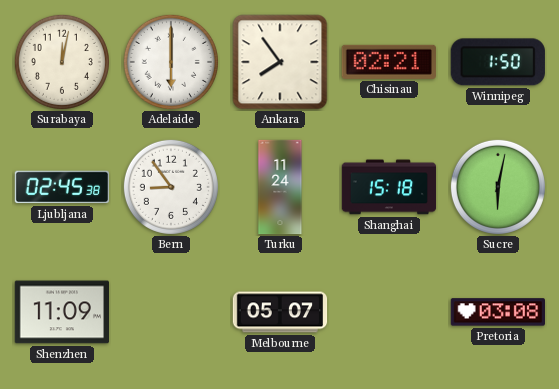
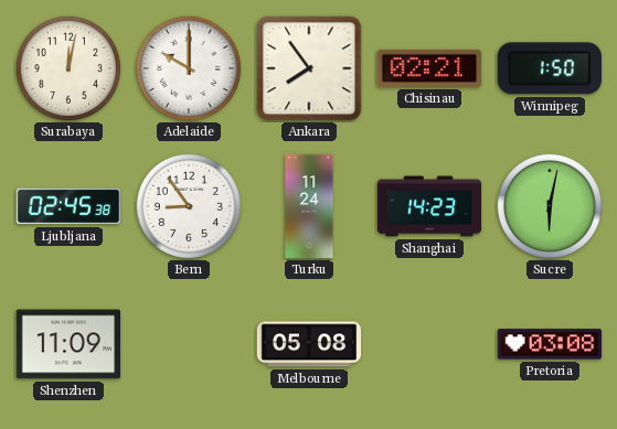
Adelaide: 6:00 -> 10:00
Shanghai: 15:18 -> 14:23
Melbourne: 05:07 -> 05:08
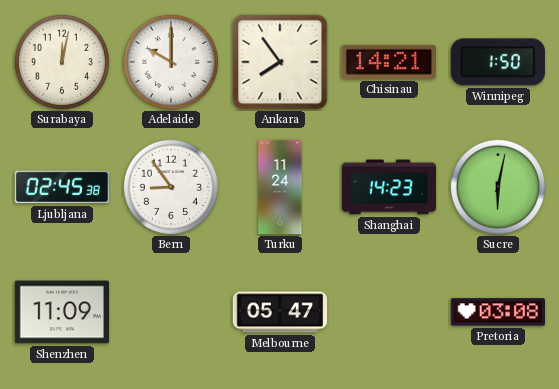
Chisinau: 02:21 -> 14:21
Melbourne: 05:08 -> 05:47
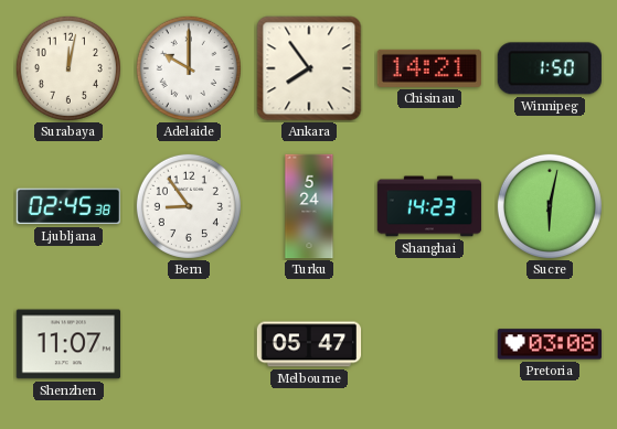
Turku: 11:24 -> 5:24
Shenzhen: 11:09 -> 11:07
